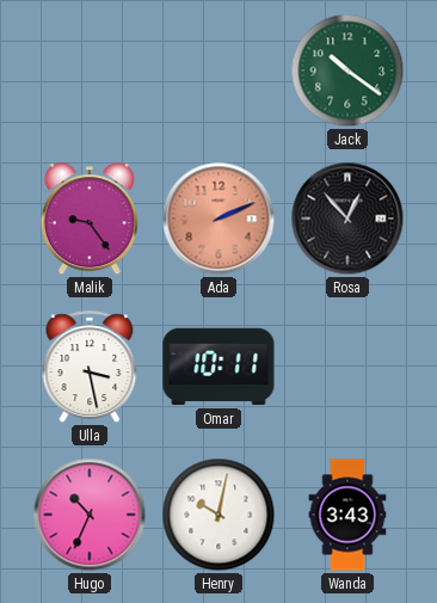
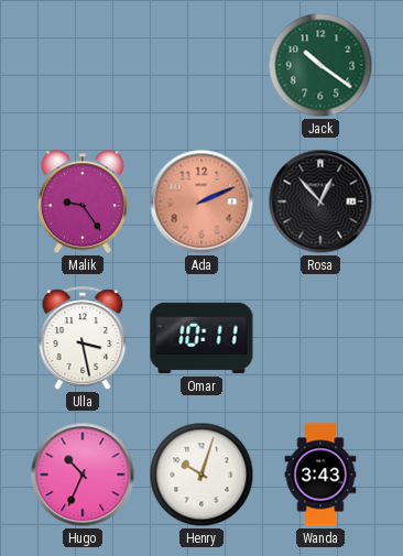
Henry: 10:02 -> 10:03
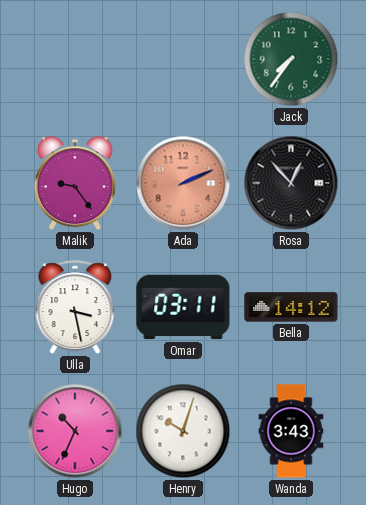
Jack: 10:21 -> 7:36
Omar: 10:11 -> 03:11
Bella: none -> 14:12
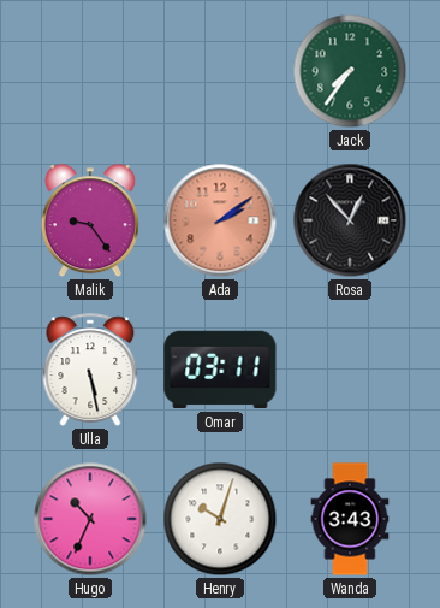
Ada: 2:11 -> 2:09
Ulla: 3:28 -> 5:28
Bella: 14:12 -> none
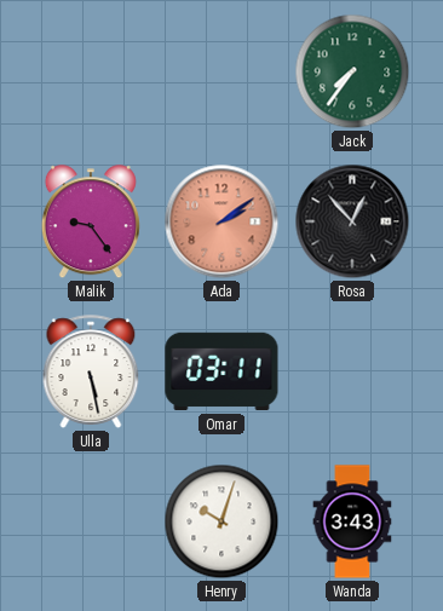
Hugo: 10:34 -> none
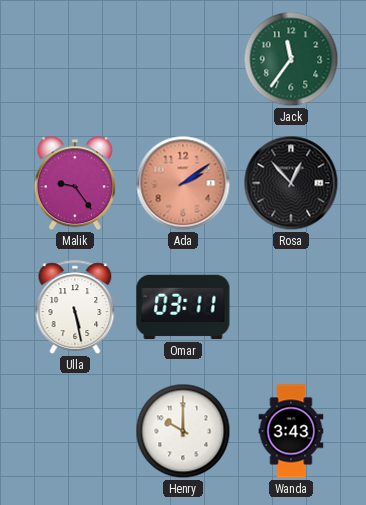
Jack: 7:36 -> 11:36
Henry: 10:03 -> 10:00
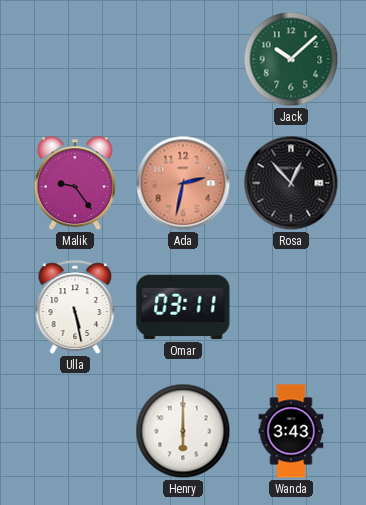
Jack: 11:36 -> 10:08
Ada: 2:09 -> 2:32
Henry: 10:00 -> 6:00
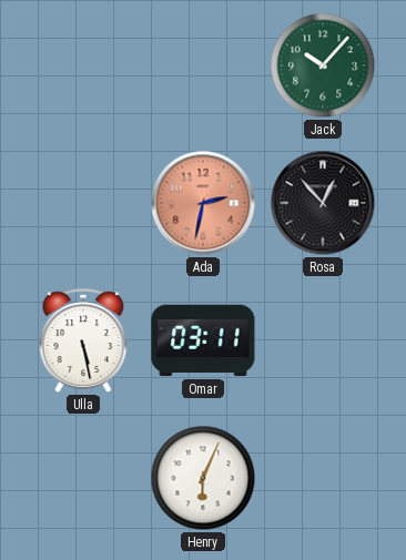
Jack: 10:08 -> 10:07
Malik: 9:24 -> none
Henry: 6:00 -> 6:04
Wanda: 3:43 -> none
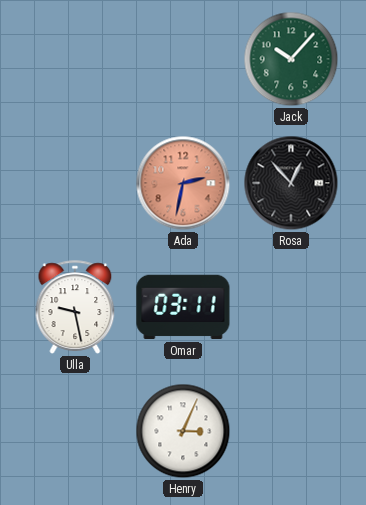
Ulla: 5:28 -> 9:28
Henry: 6:04 -> 3:04
